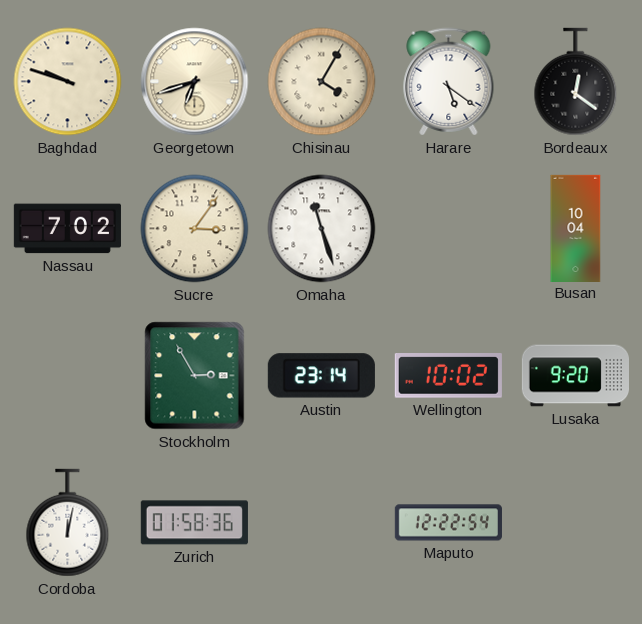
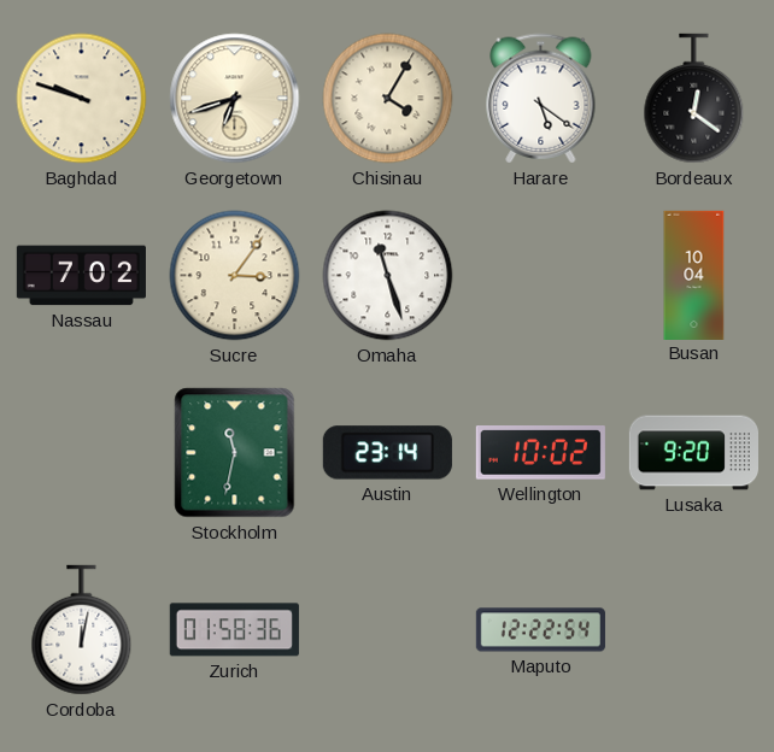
Stockholm: 2:55 -> 11:32
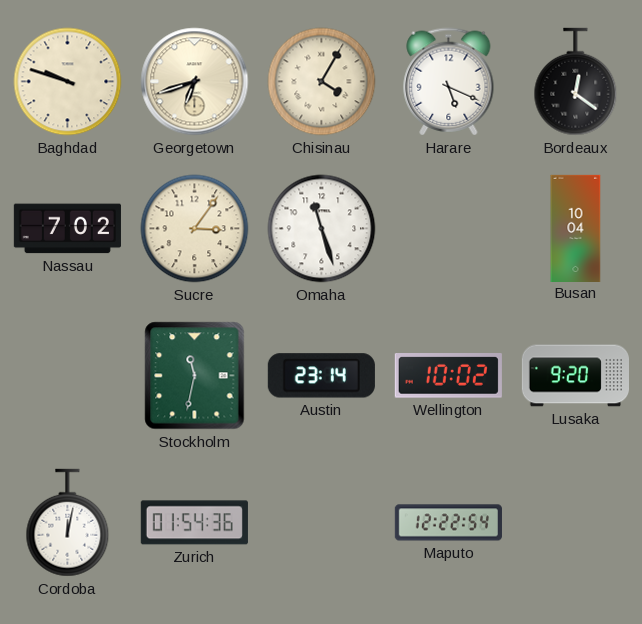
Harare: 5:21 -> 5:19
Zurich: 01:58 -> 01:54
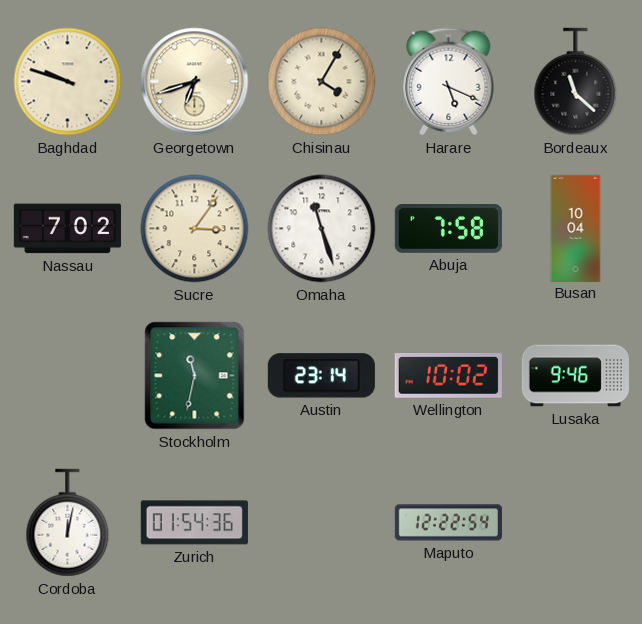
Bordeaux: 12:21 -> 11:22
Abuja: none -> 7:58
Lusaka: 9:20 -> 9:46
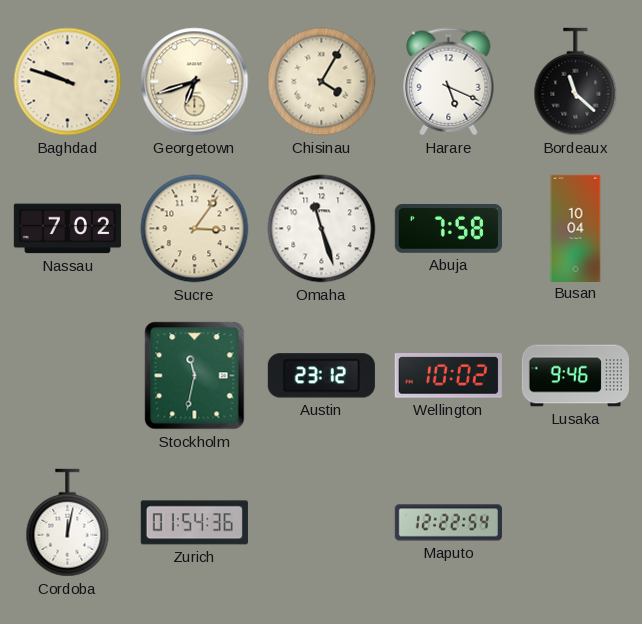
Austin: 23:14 -> 23:12
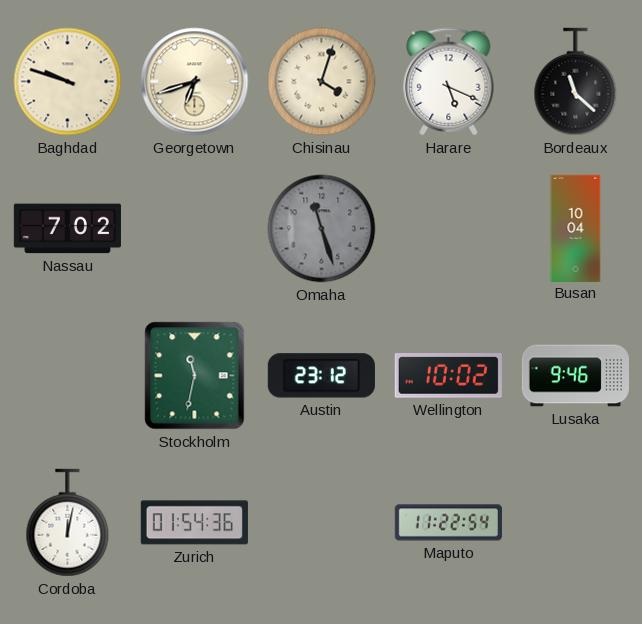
Chisinau: 4:05 -> 4:03
Sucre: 3:06 -> none
Omaha dial: white -> grey
Abuja: 7:58 -> none
Maputo: 12:22 -> 11:22
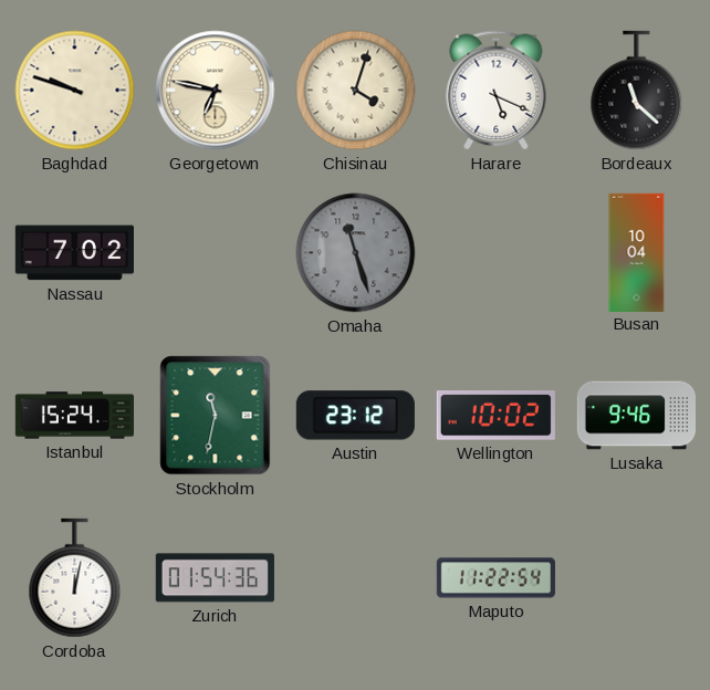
Georgetown: 6:42 -> 6:47
Istanbul: none -> 15:24
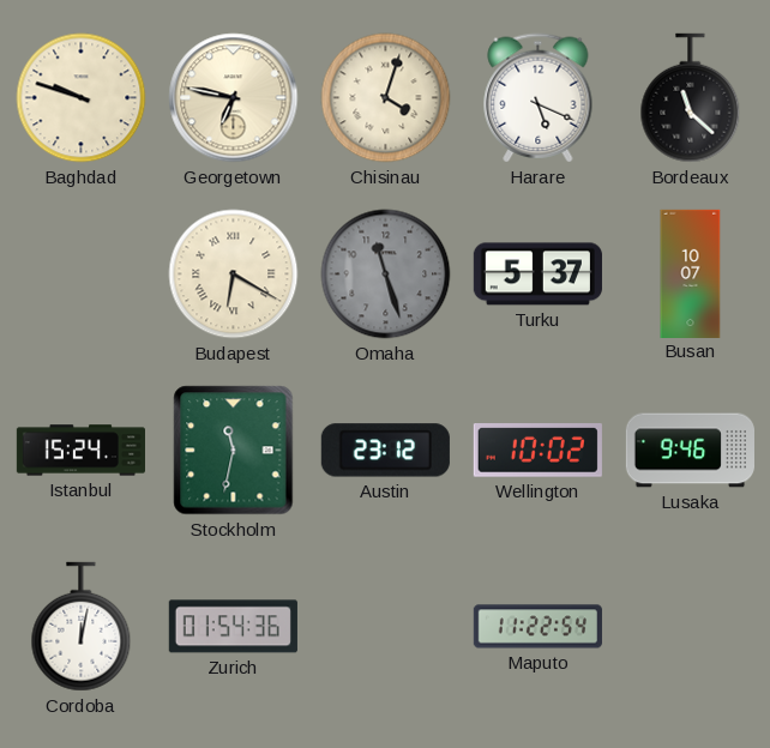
Nassau: 7:02 -> none
Budapest: none -> 6:20
Turku: none -> 5:37
Busan: 10:04 -> 10:07
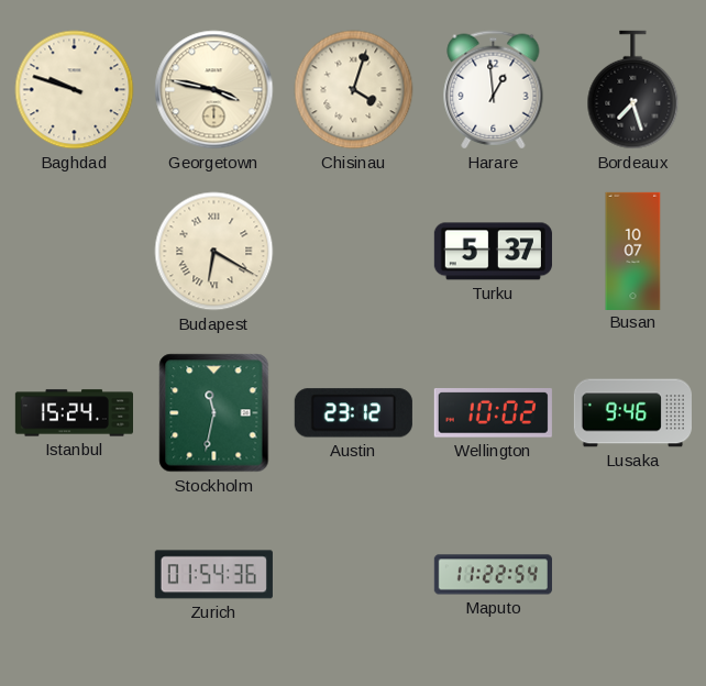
Georgetown: 6:47 -> 3:47
Harare: 5:19 -> 12:59
Bordeaux: 11:22 -> 7:27
Omaha: 11:27 -> none
Cordoba: 12:02 -> none
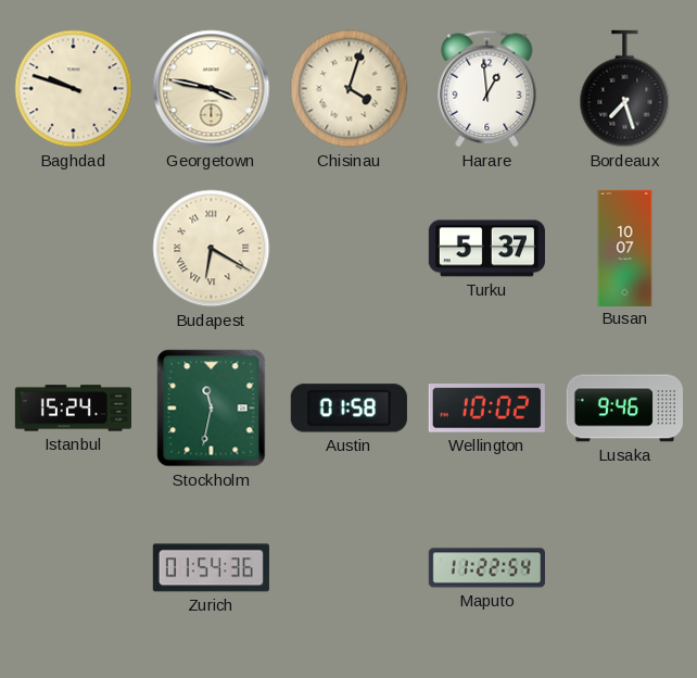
Austin: 23:12 -> 01:58
